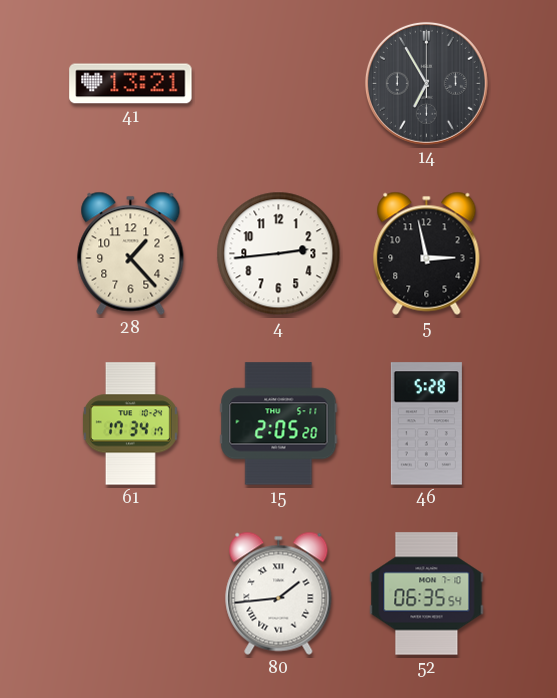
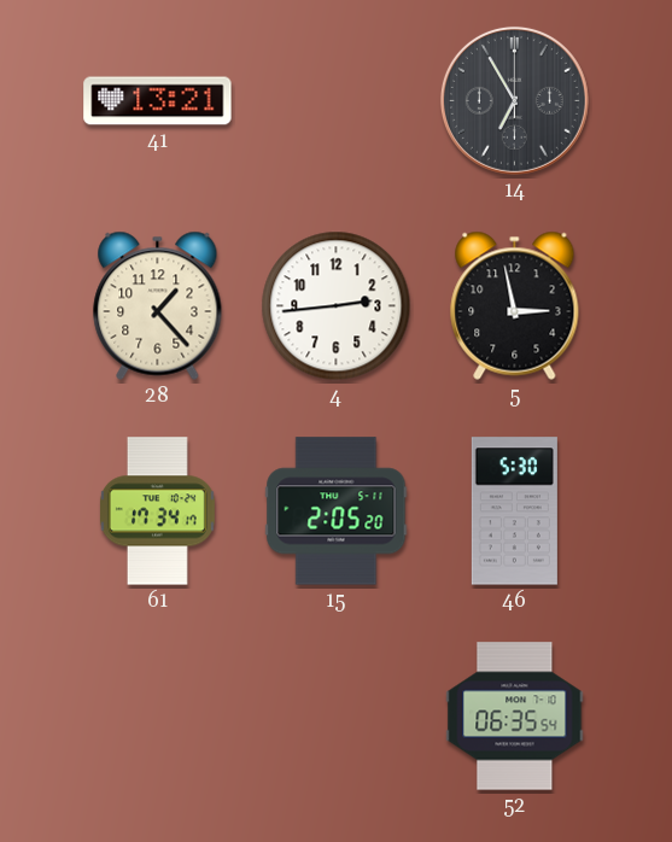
46: 5:28 -> 5:30
80: 1:44 -> none
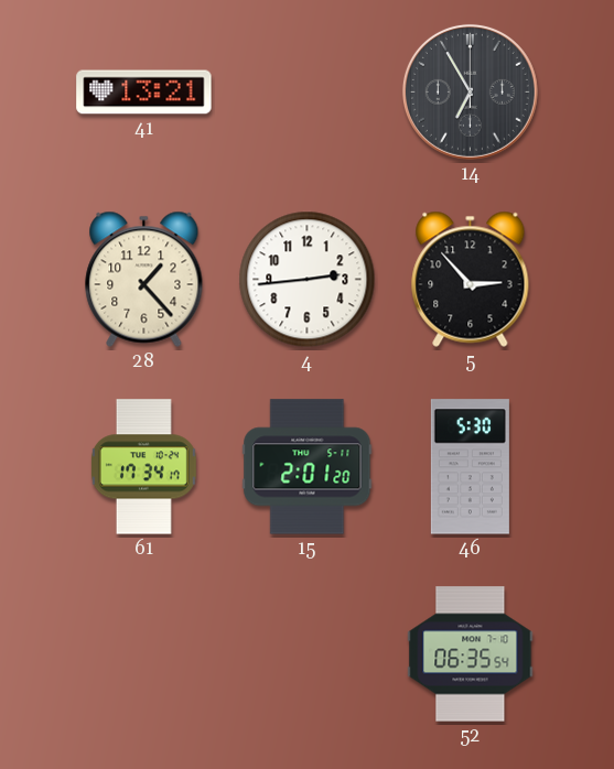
5: 2:58 -> 2:53
15: 2:05 -> 2:01
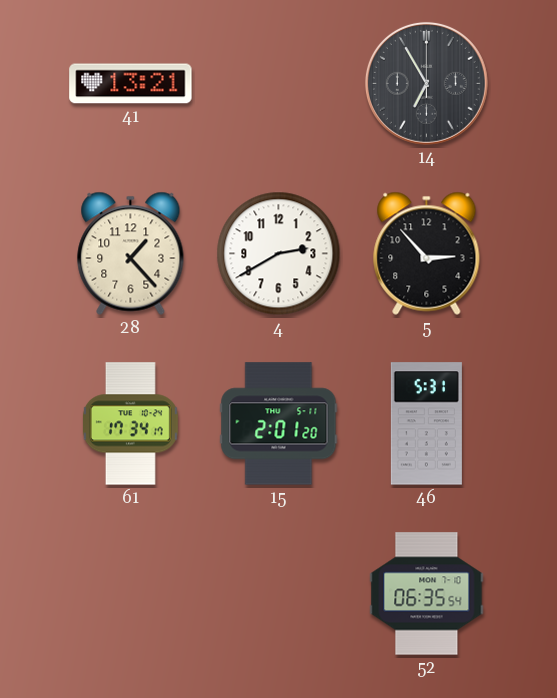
4: 2:44 -> 2:40
46: 5:30 -> 5:31
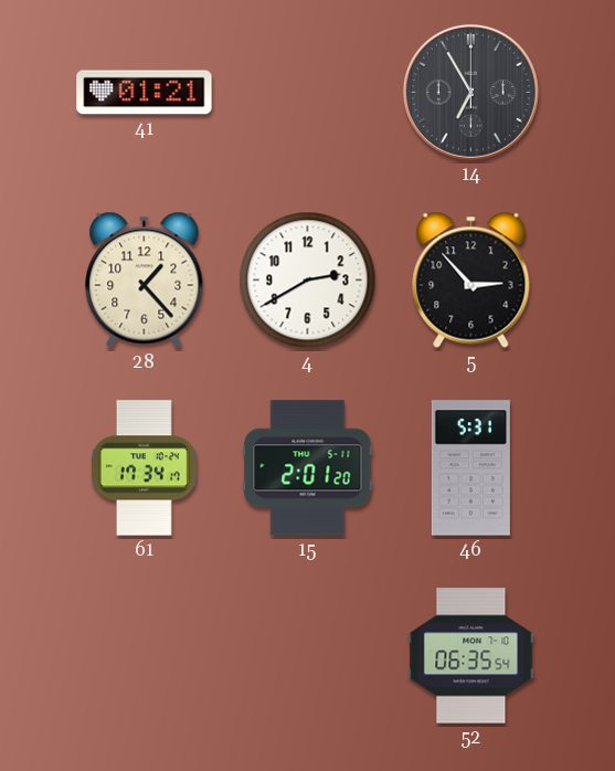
41: 13:21 -> 01:21
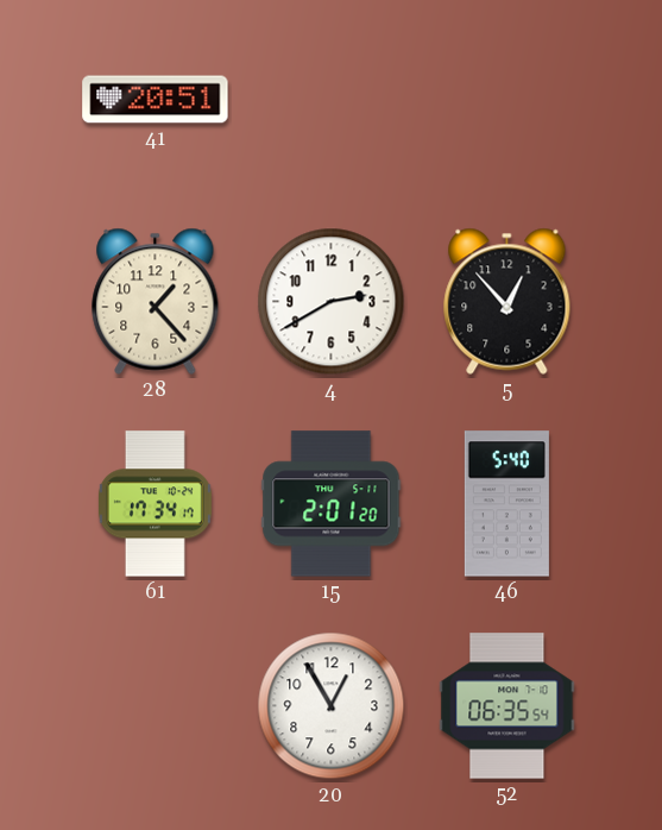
41: 01:21 -> 20:51
14: 6:55 -> none
5: 2:53 -> 12:53
46: 5:31 -> 5:40
20: none -> 12:55
